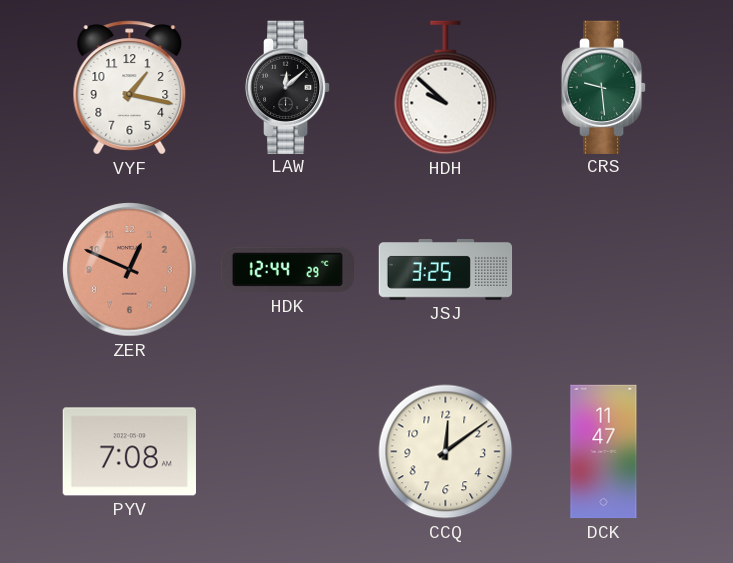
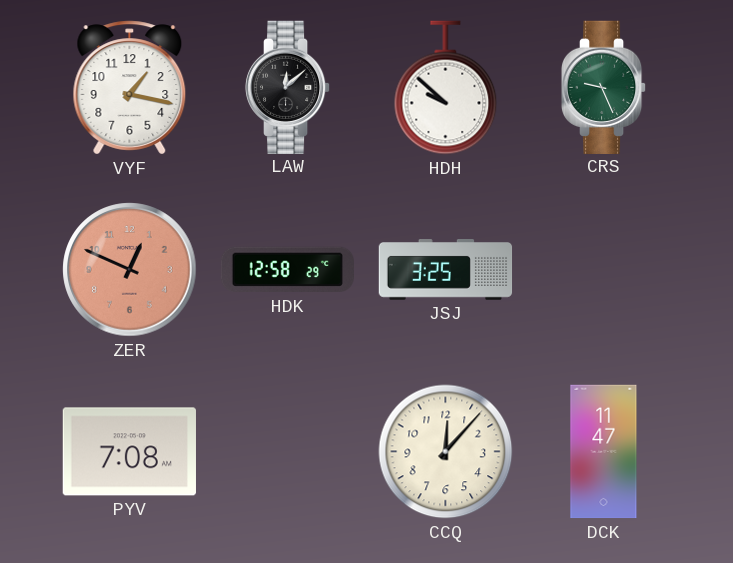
CRS: 9:29 -> 9:26
HDK: 12:44 -> 12:58
CCQ: 12:09 -> 12:07
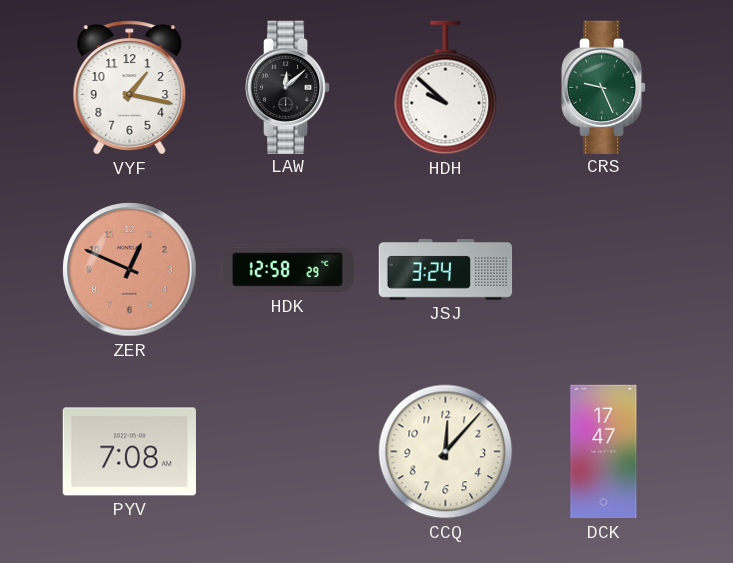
JSJ: 3:25 -> 3:24
DCK: 11:47 -> 17:47
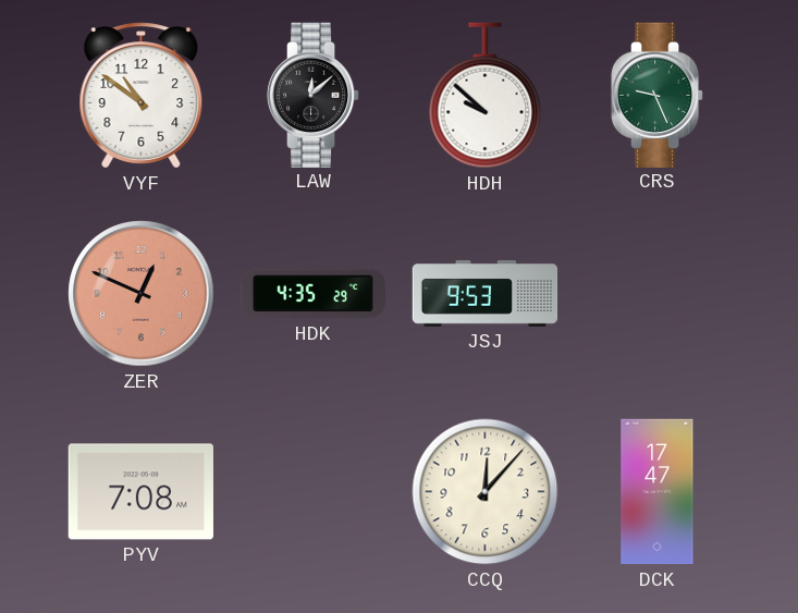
VYF: 1:17 -> 10:51
HDK: 12:58 -> 4:35
JSJ: 3:24 -> 9:53
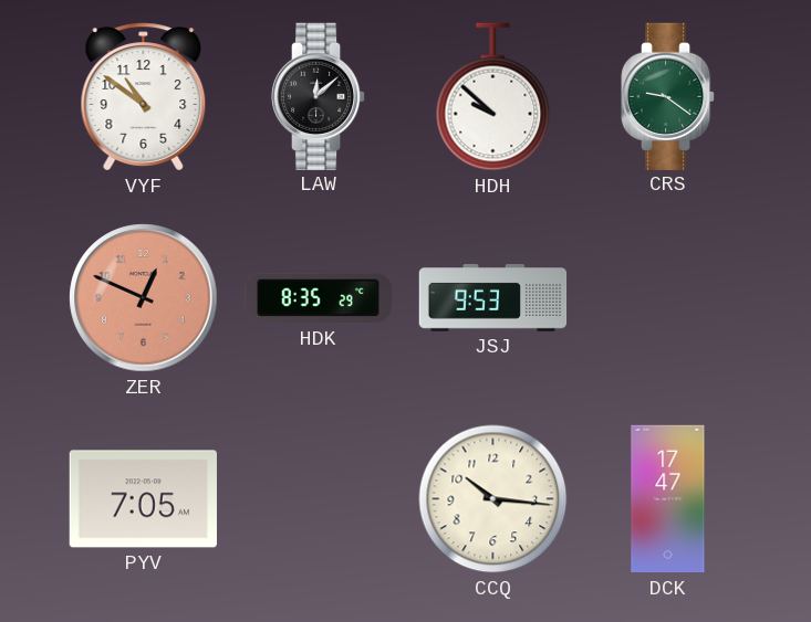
CRS: 9:26 -> 9:21
HDK: 4:35 -> 8:35
PYV: 7:08 -> 7:05
CCQ: 12:07 -> 10:16
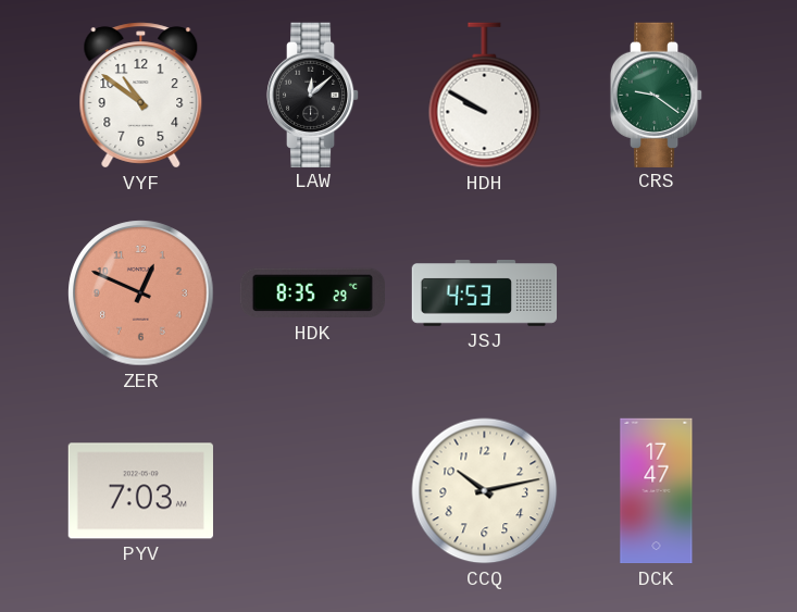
HDH: 9:52 -> 9:50
JSJ: 9:53 -> 4:53
PYV: 7:05 -> 7:03
CCQ: 10:16 -> 10:13
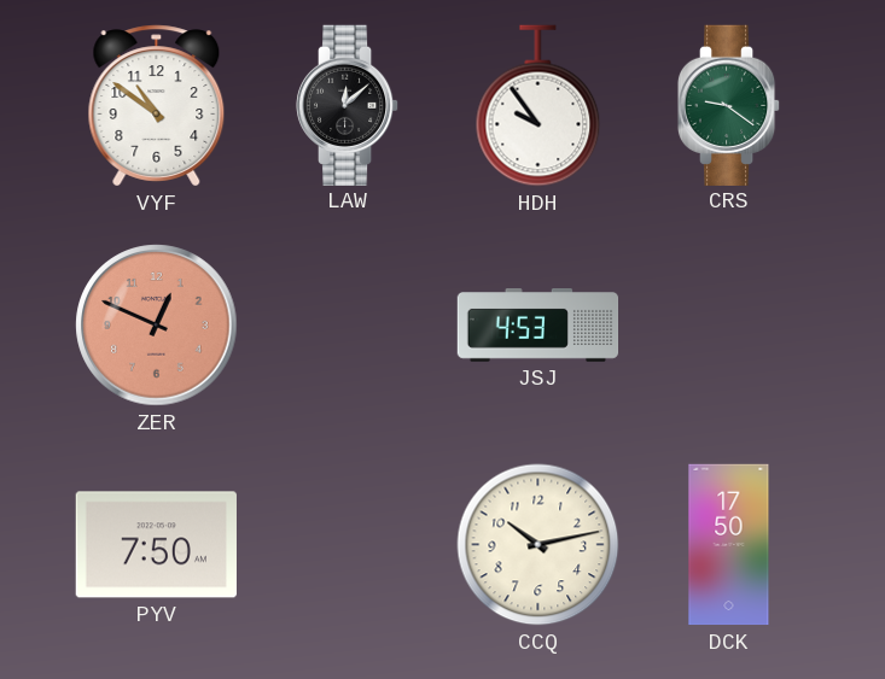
HDH: 9:50 -> 9:54
HDK: 8:35 -> none
PYV: 7:03 -> 7:50
DCK: 17:47 -> 17:50
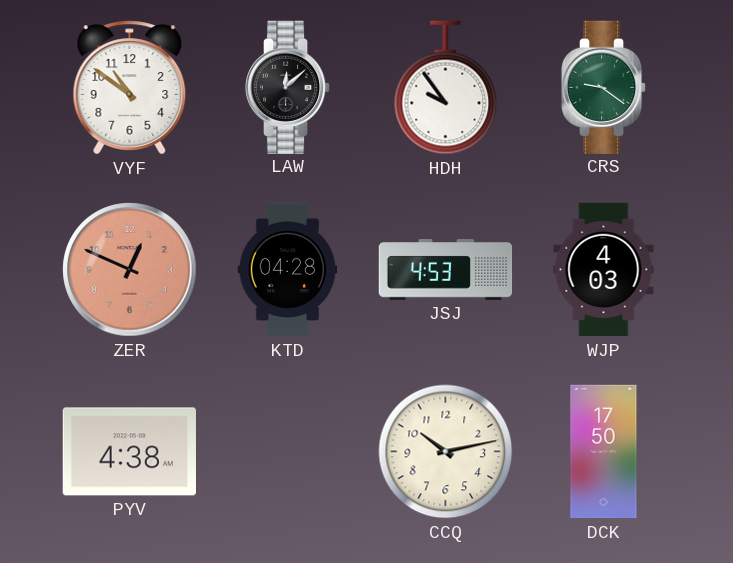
KTD: none -> 04:28
WJP: none -> 4:03
PYV: 7:50 -> 4:38
